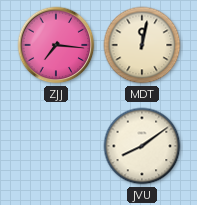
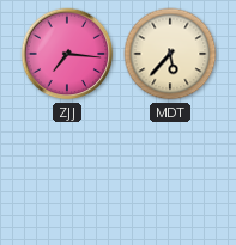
MDT: 12:02 -> 5:37
JVU: 8:09 -> none
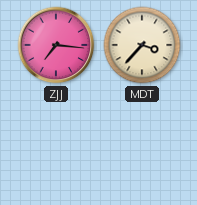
MDT: 5:37 -> 3:37
